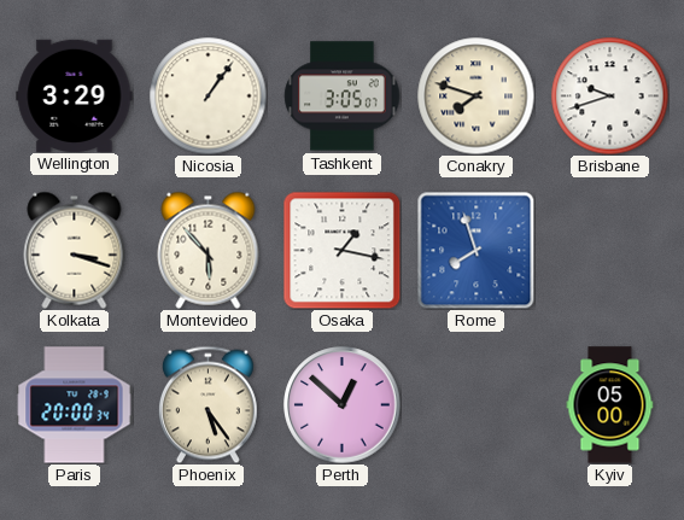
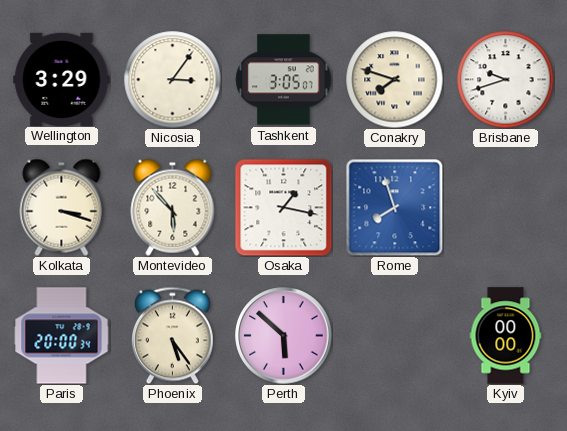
Nicosia: 1:06 -> 3:06
Perth: 12:52 -> 5:52
Kyiv: 05:00 -> 00:00
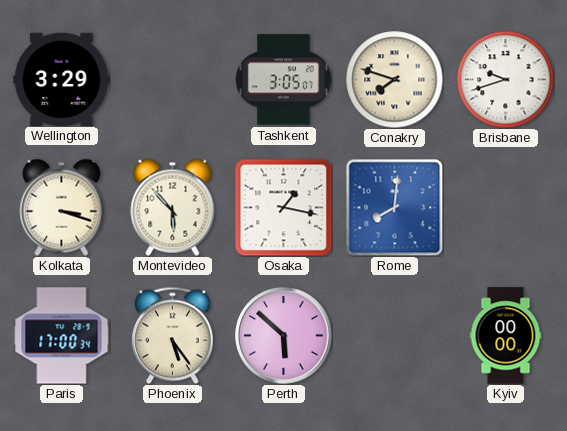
Nicosia: 3:06 -> none
Rome: 7:57 -> 8:01
Paris: 20:00 -> 17:00
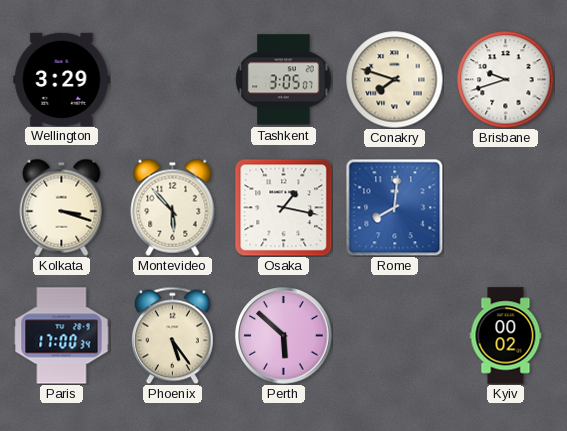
Kyiv: 00:00 -> 00:02
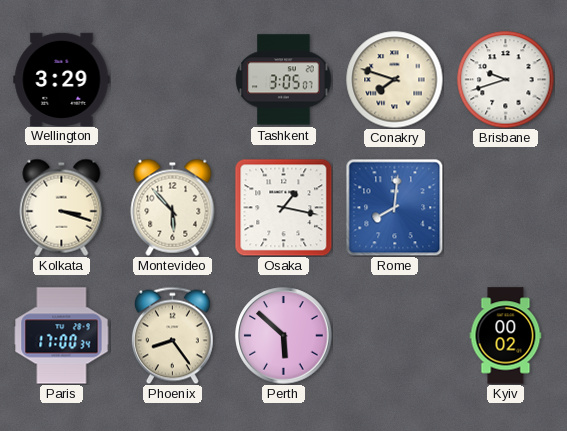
Phoenix: 5:24 -> 8:24
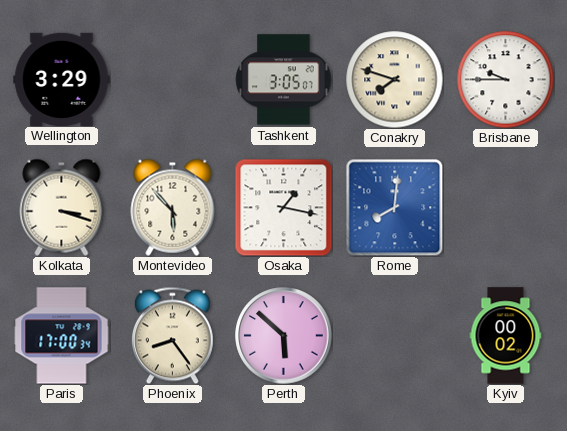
Brisbane: 9:42 -> 9:45
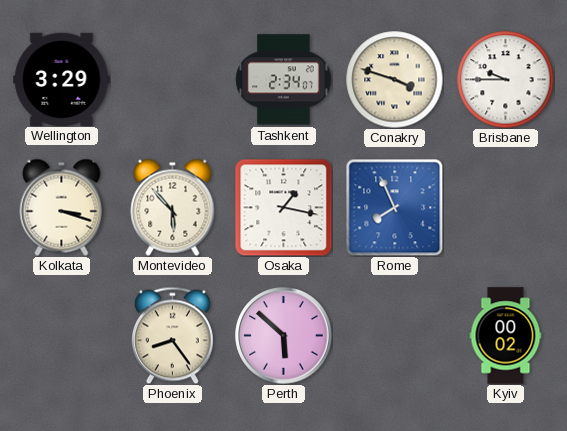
Tashkent: 3:05 -> 2:34
Conakry: 7:48 -> 3:48
Rome: 8:01 -> 7:56
Paris: 17:00 -> none
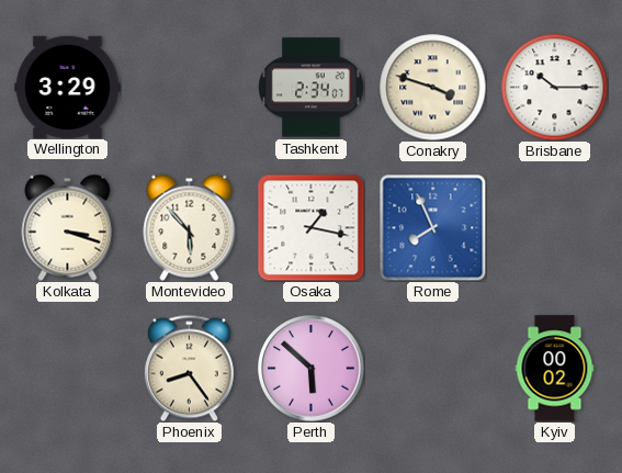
Brisbane: 9:45 -> 10:15
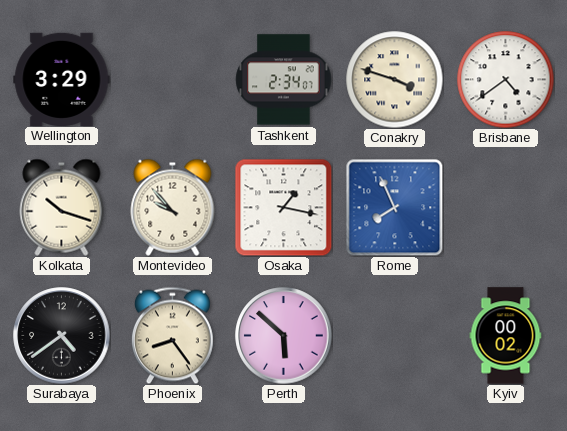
Brisbane: 10:15 -> 4:39
Kolkata: 3:18 -> 10:18
Montevideo: 5:53 -> 9:53
Surabaya: none -> 4:39
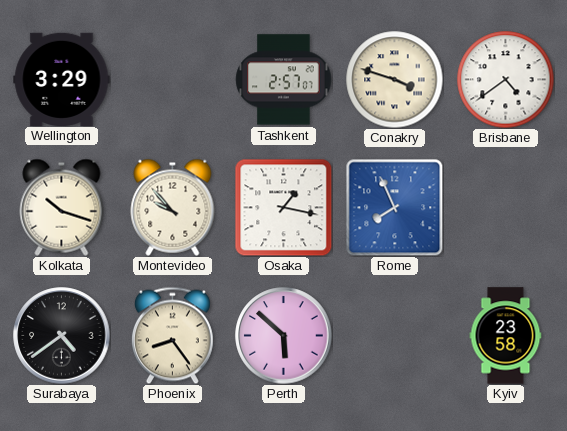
Tashkent: 2:34 -> 2:57
Kyiv: 00:02 -> 23:58
